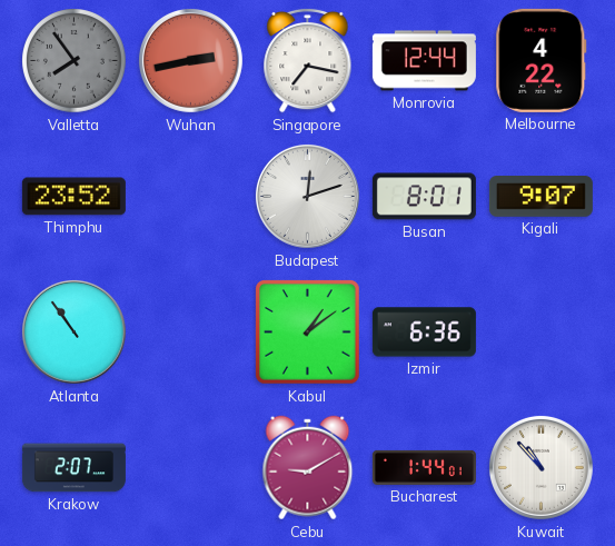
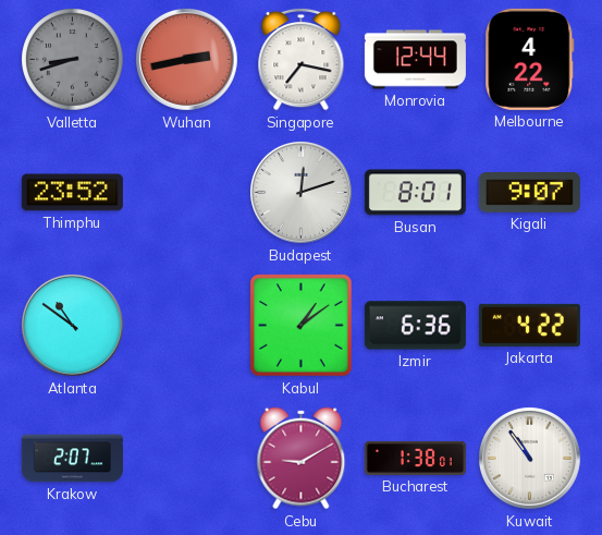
Valletta: 7:54 -> 8:42
Atlanta: 10:54 -> 10:51
Jakarta: none -> 4:22
Bucharest: 1:44 -> 1:38
Kuwait: 10:53 -> 10:54
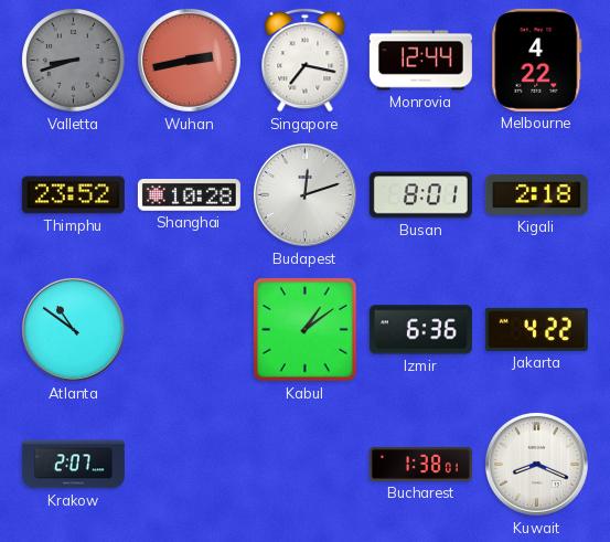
Shanghai: none -> 10:28
Kigali: 9:07 -> 2:18
Cebu: 9:10 -> none
Kuwait: 10:54 -> 8:19
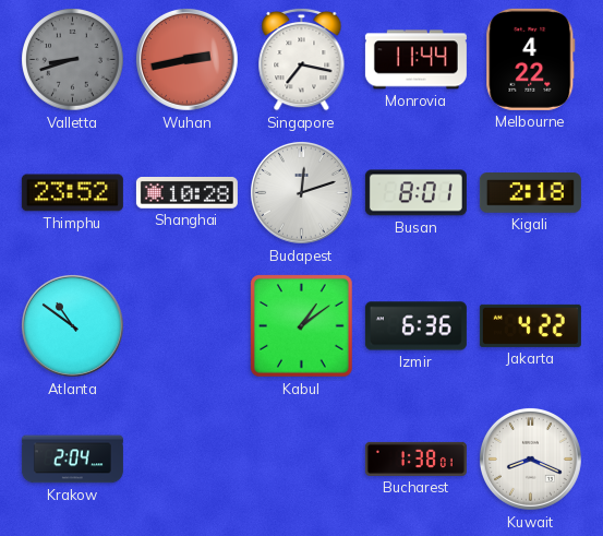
Monrovia: 12:44 -> 11:44
Krakow: 2:07 -> 2:04
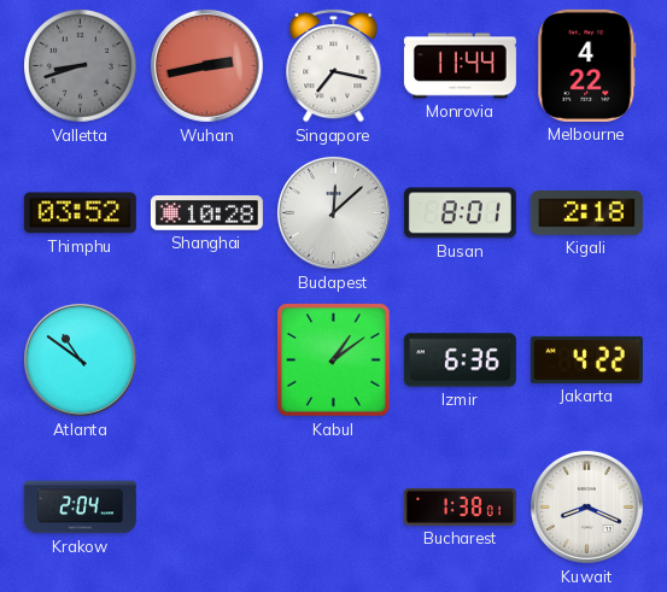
Thimphu: 23:52 -> 03:52
Budapest: 12:12 -> 12:08
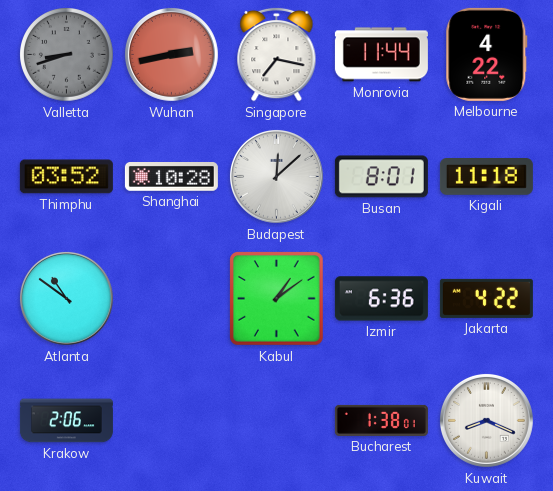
Kigali: 2:18 -> 11:18
Krakow: 2:04 -> 2:06
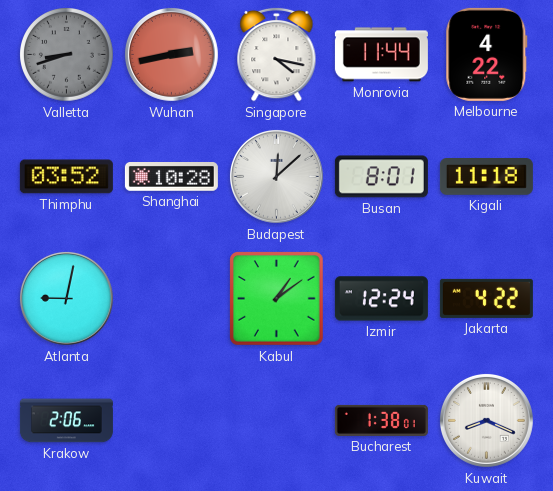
Singapore: 7:17 -> 4:17
Atlanta: 10:51 -> 9:02
Izmir: 6:36 -> 12:24
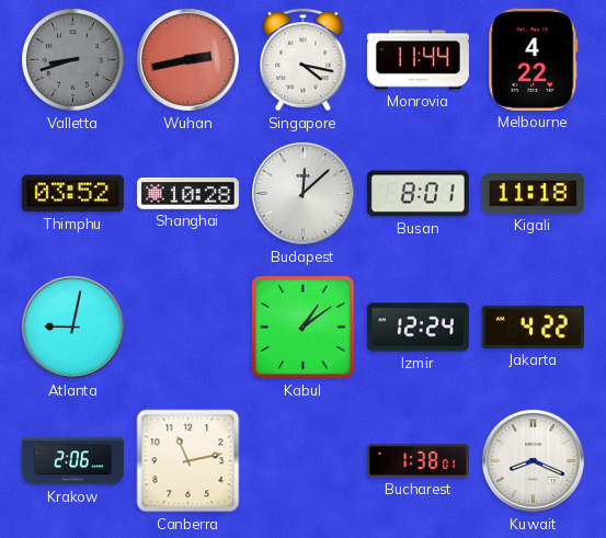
Canberra: none -> 11:13
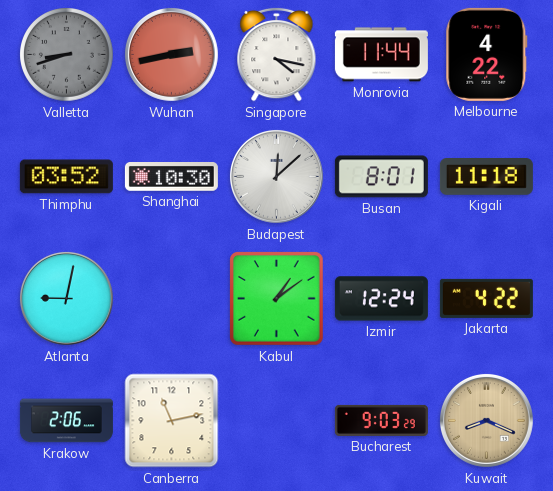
Shanghai: 10:28 -> 10:30
Bucharest: 1:38 -> 9:03
Kuwait dial: white -> champagne
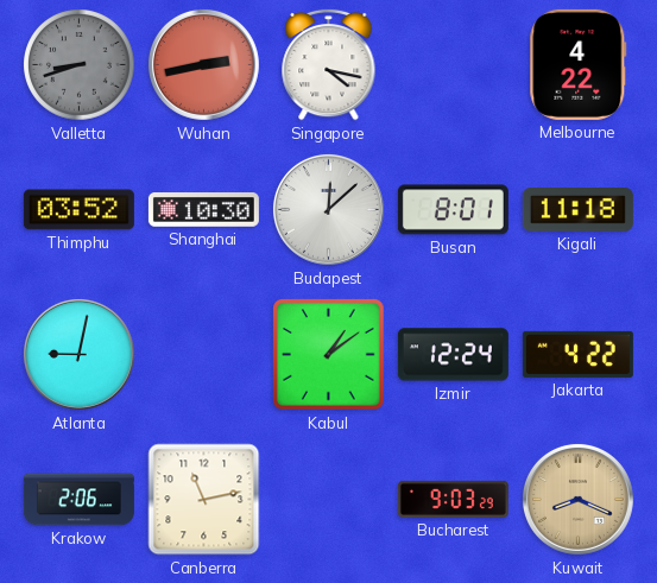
Monrovia: 11:44 -> none
